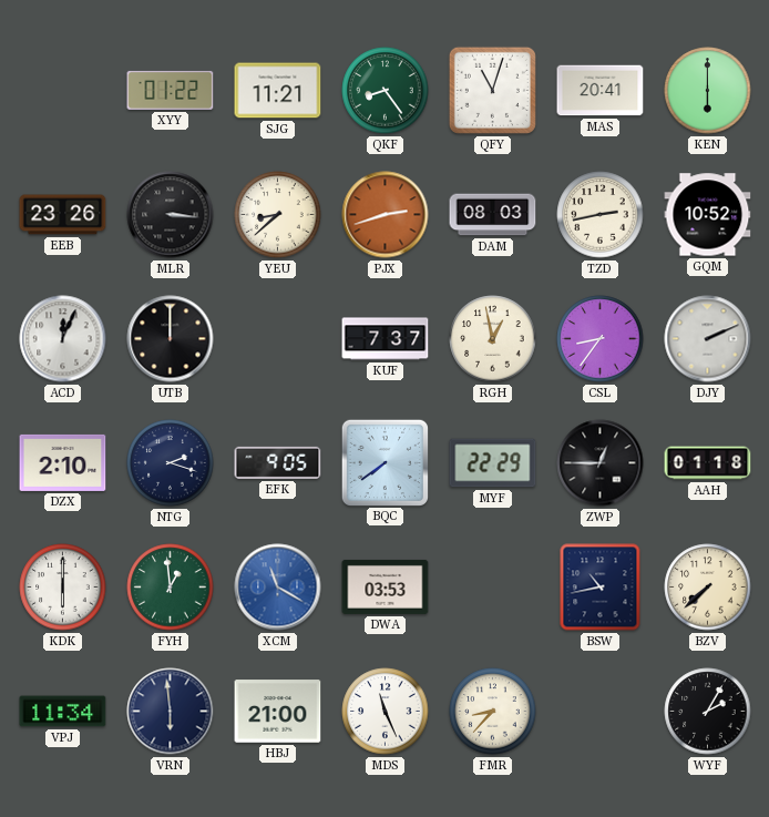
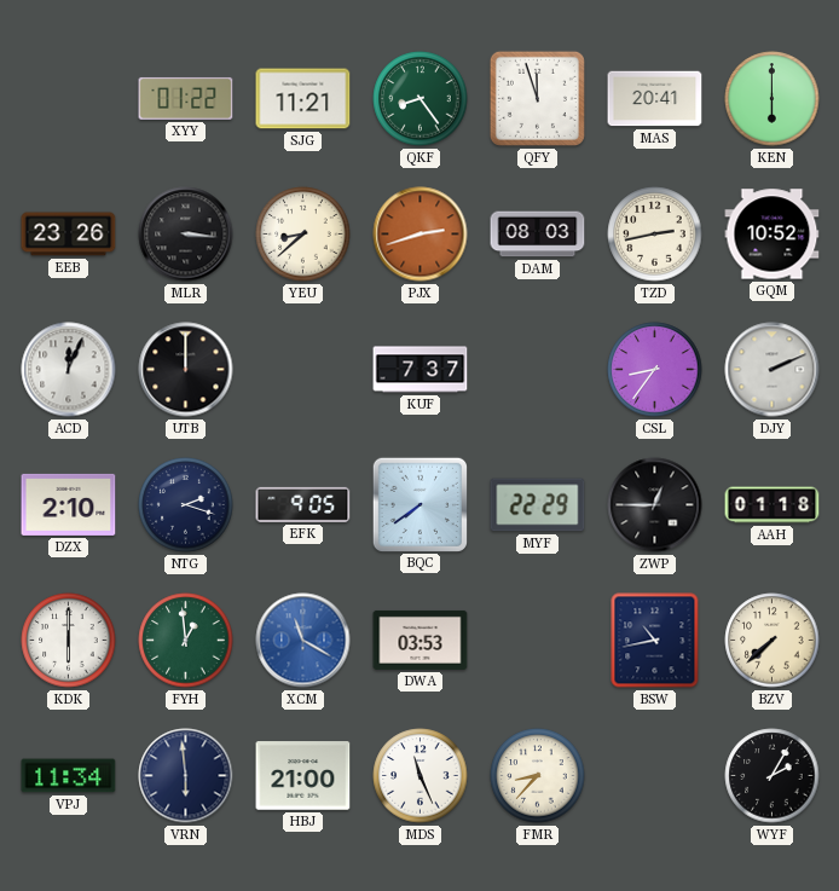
QFY: 11:03 -> 11:57
RGH: 12:58 -> none
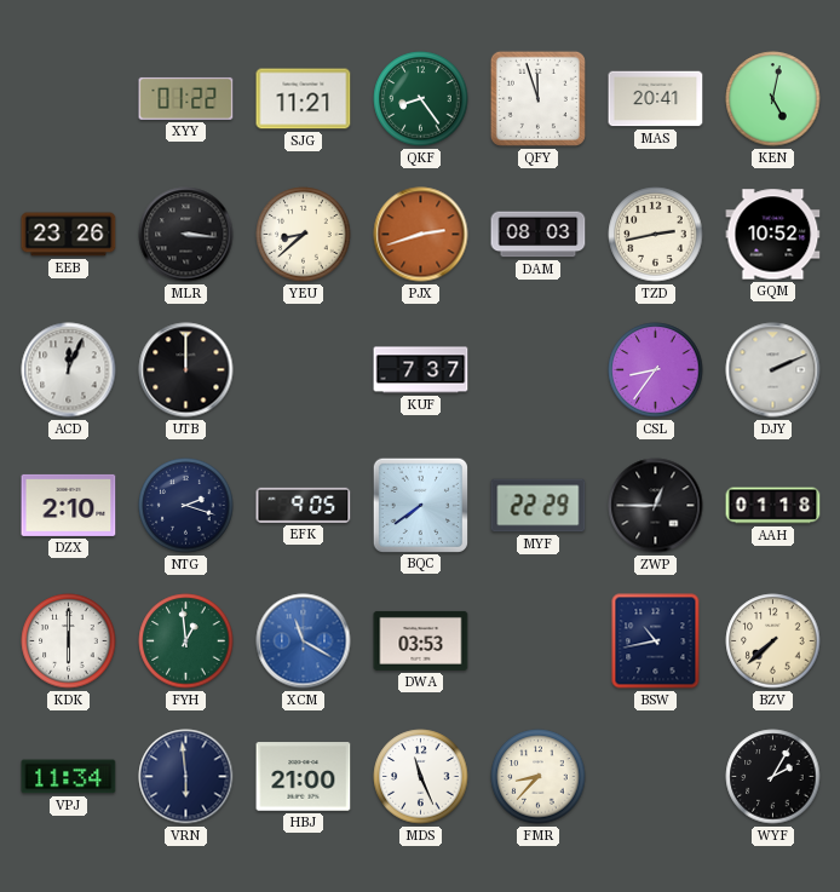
KEN: 6:00 -> 5:02
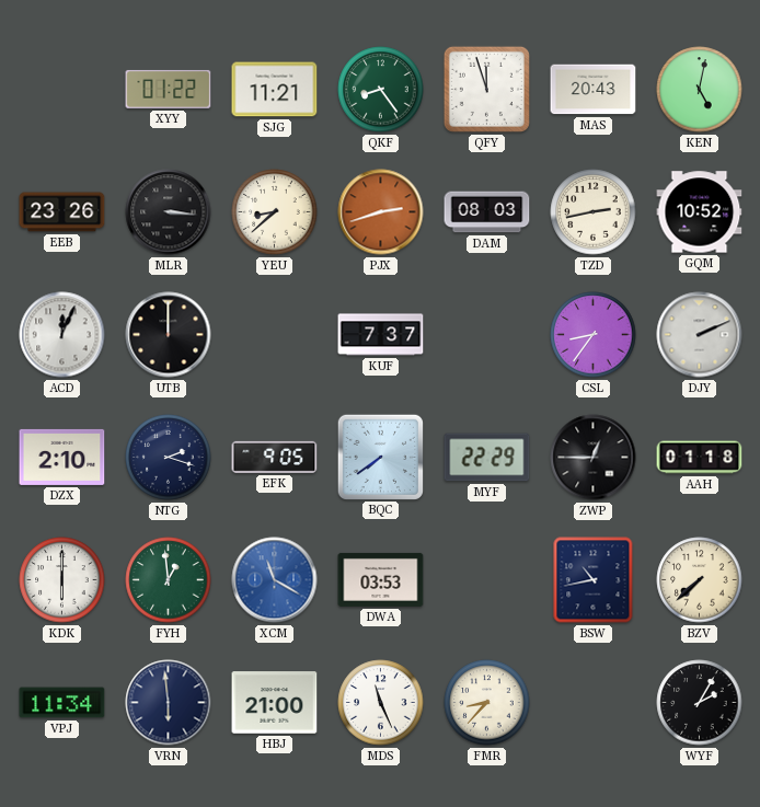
MAS: 20:41 -> 20:43
